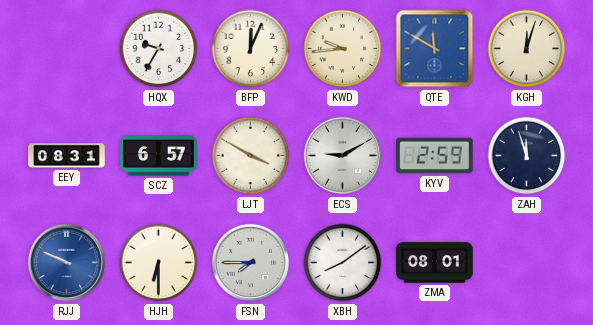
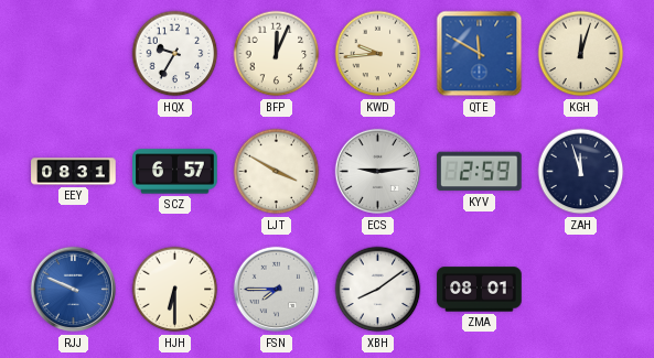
ECS: 9:10 -> 9:14
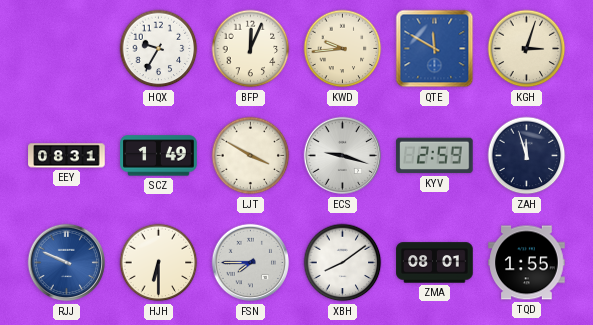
KGH: 12:03 -> 3:03
SCZ: 6:57 -> 1:49
ECS: 9:14 -> 9:18
TQD: none -> 1:55
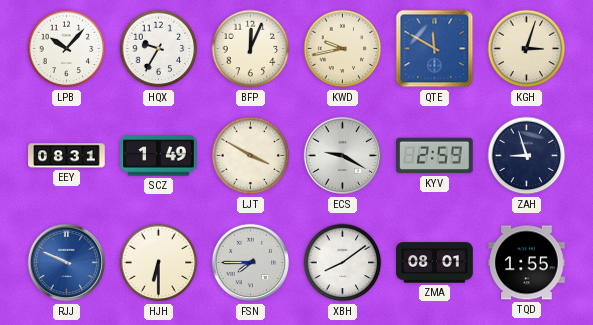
LPB: none -> 10:07
KWD: 9:44 -> 9:43
ECS: 9:18 -> 9:20
ZAH: 11:57 -> 8:57
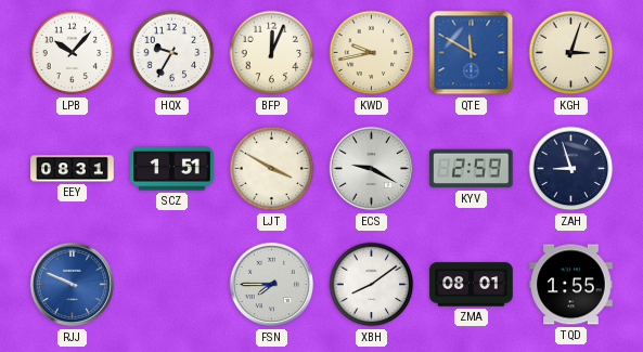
SCZ: 1:49 -> 1:51
HJH: 6:30 -> none
